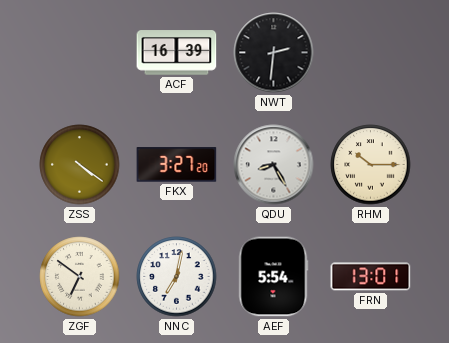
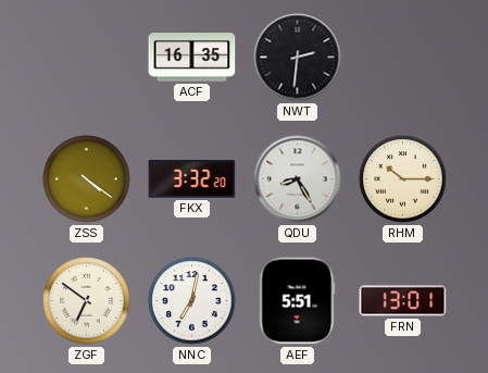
ACF: 16:39 -> 16:35
FKX: 3:27 -> 3:32
AEF: 5:54 -> 5:51
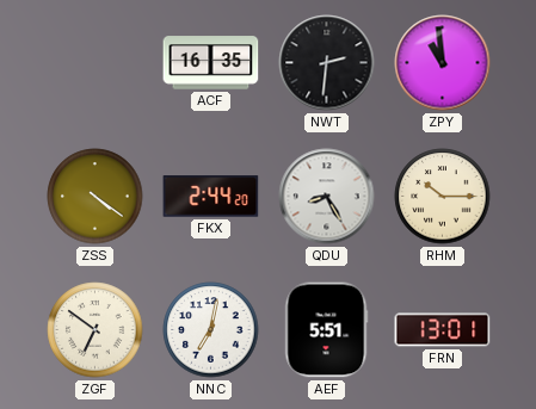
ZPY: none -> 10:59
FKX: 3:32 -> 2:44
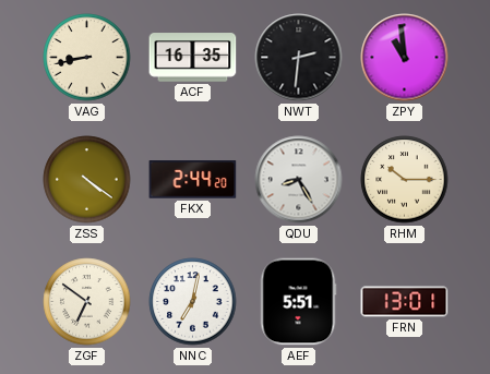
VAG: none -> 8:43
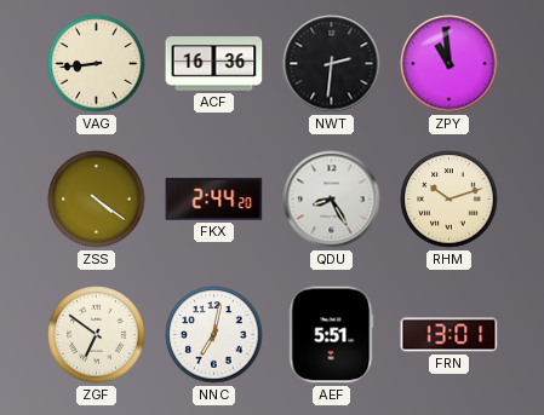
VAG: 8:43 -> 8:44
ACF: 16:35 -> 16:36
RHM: 10:15 -> 10:12
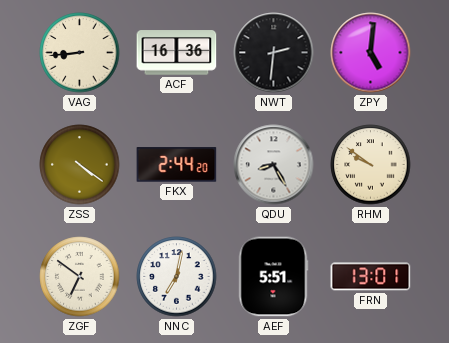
ZPY: 10:59 -> 5:01
RHM: 10:12 -> 9:51
